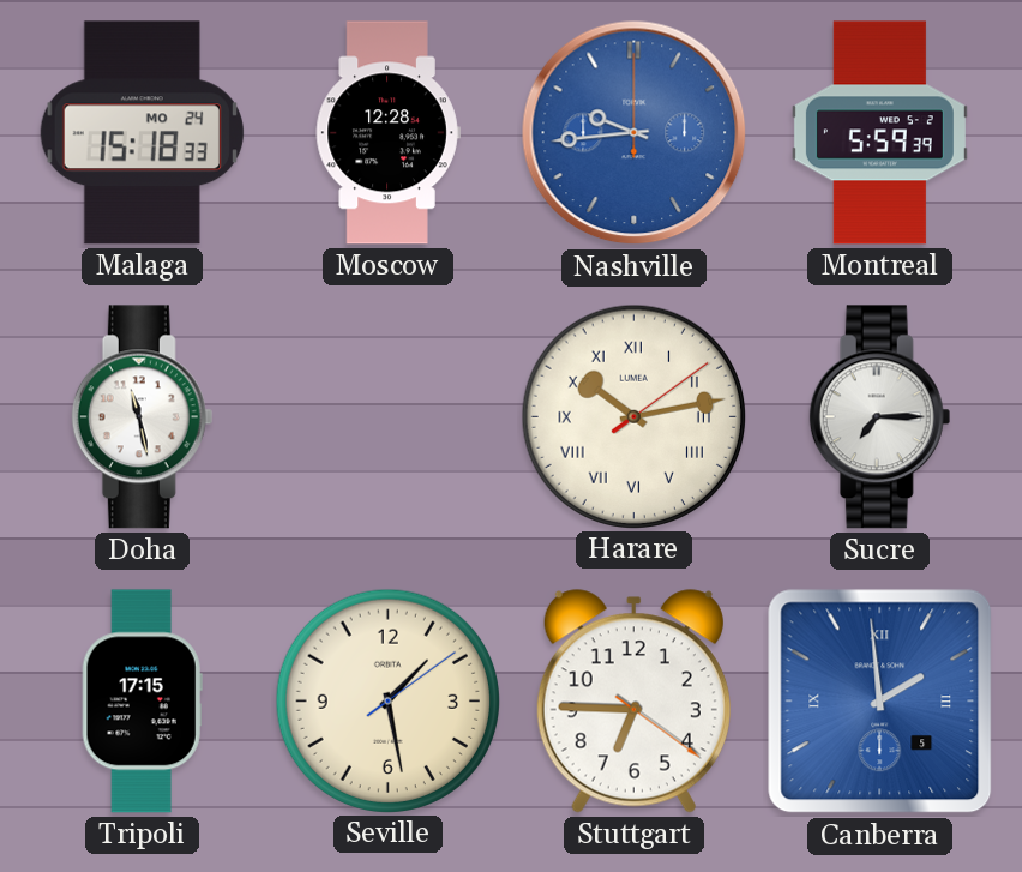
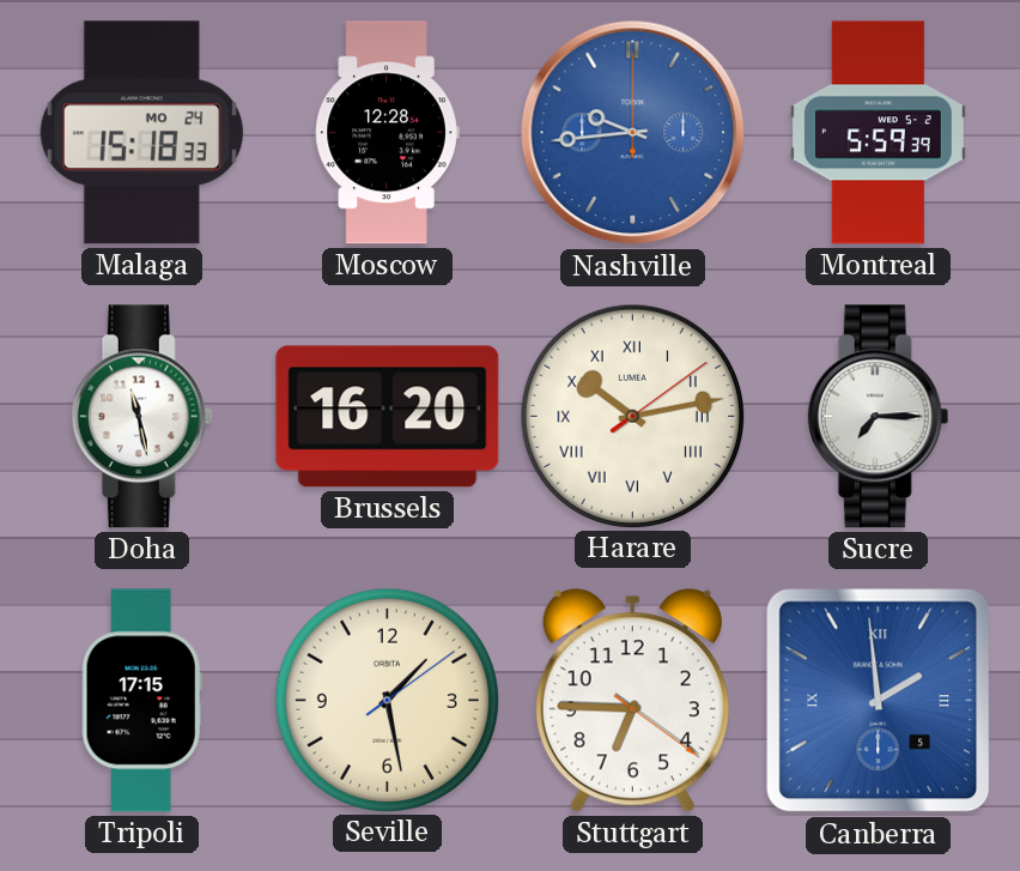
Brussels: none -> 16:20
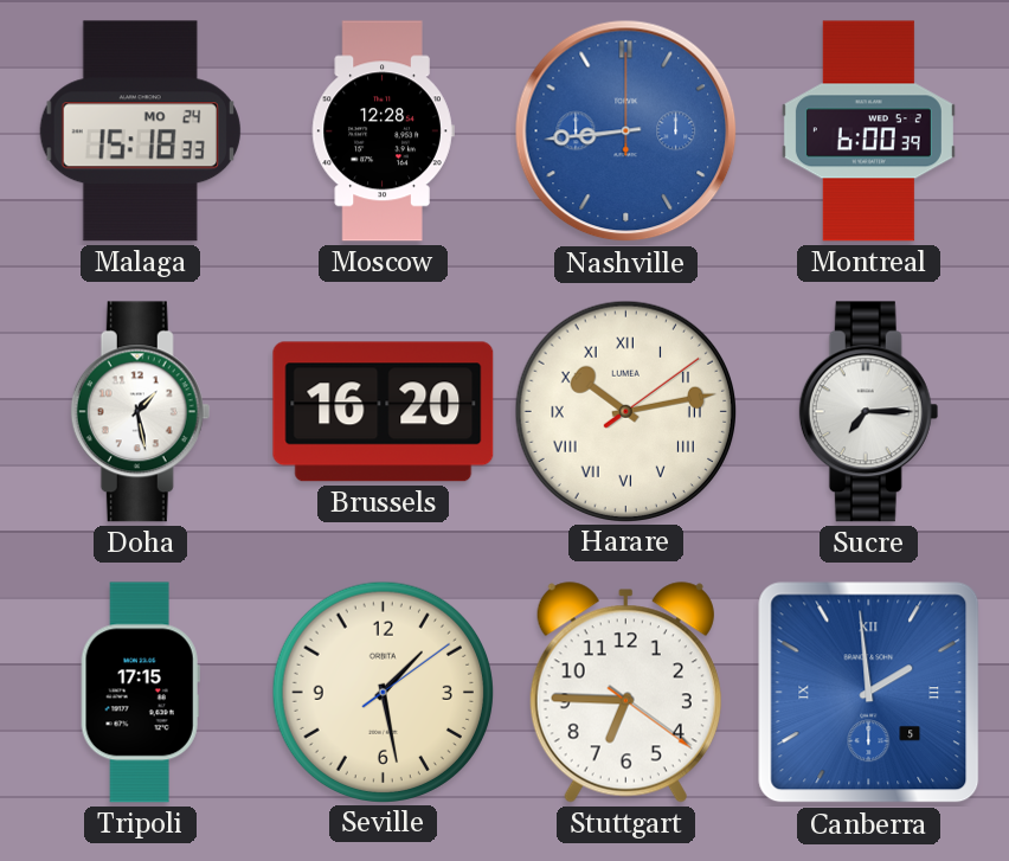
Nashville: 9:44 -> 8:44
Montreal: 5:59 -> 6:00
Doha: 11:28 -> 1:28
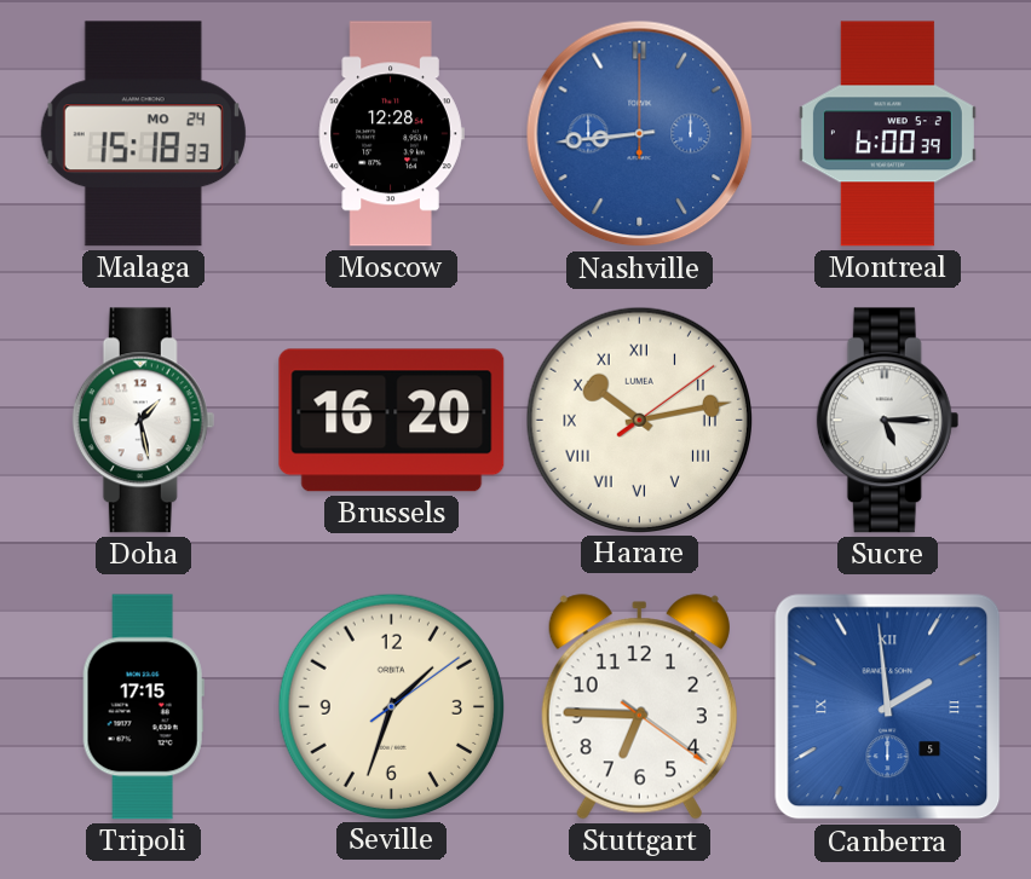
Sucre: 7:15 -> 5:15
Seville: 1:28 -> 1:33
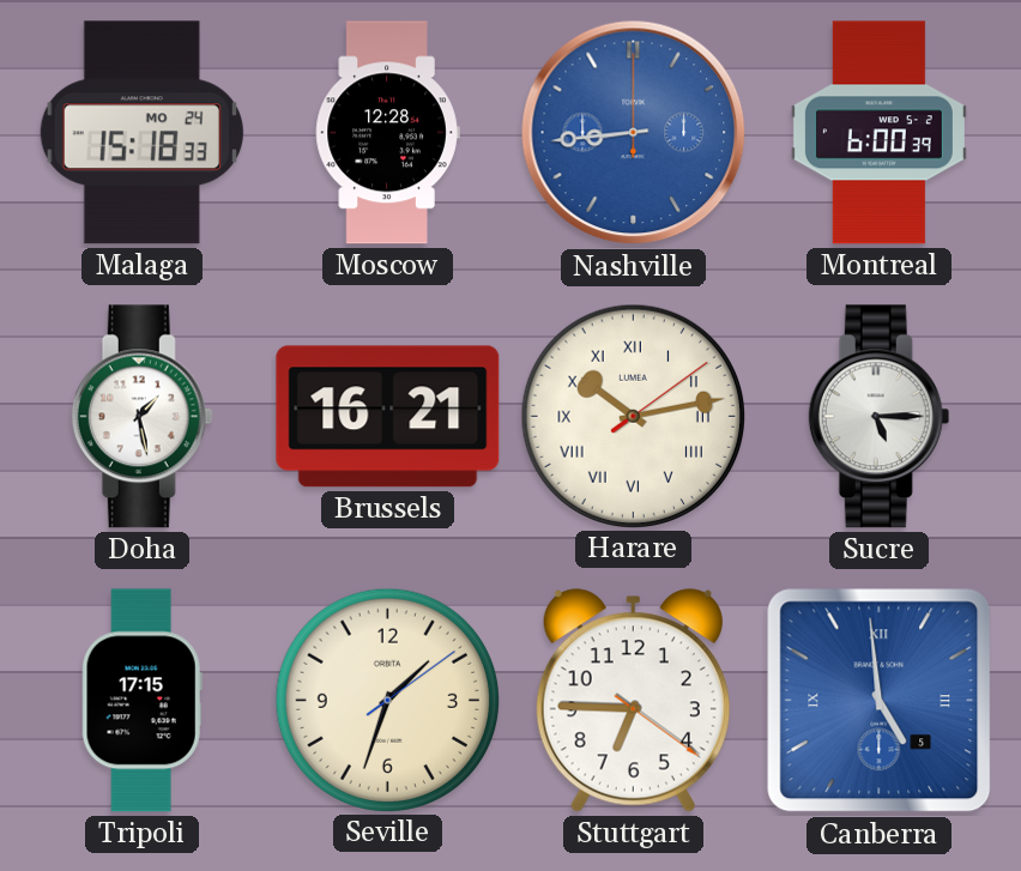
Brussels: 16:20 -> 16:21
Canberra: 1:59 -> 4:59
